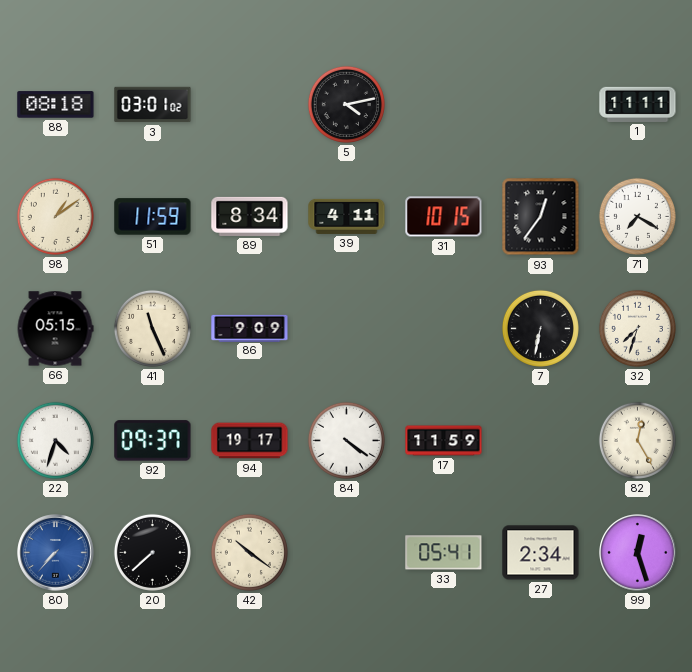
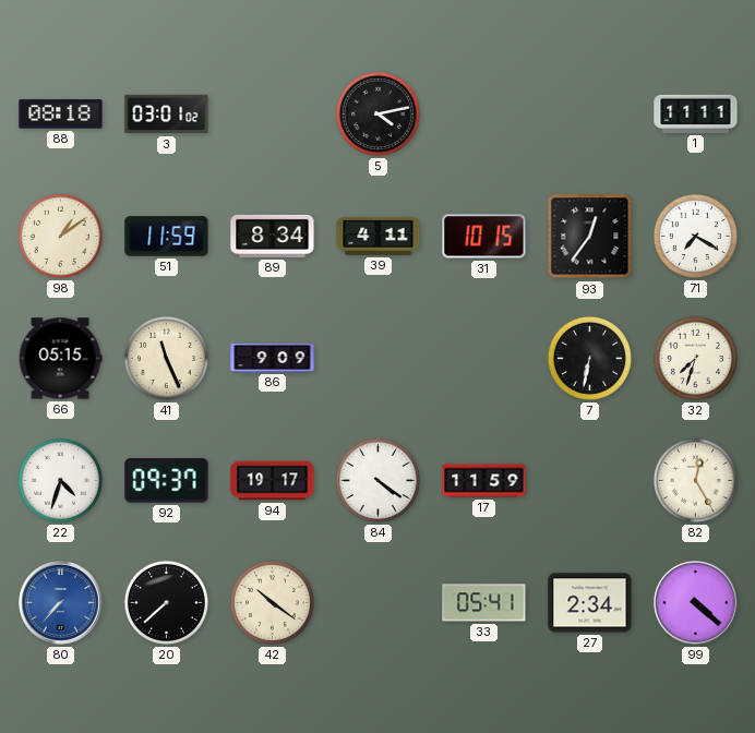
99: 12:27 -> 4:22
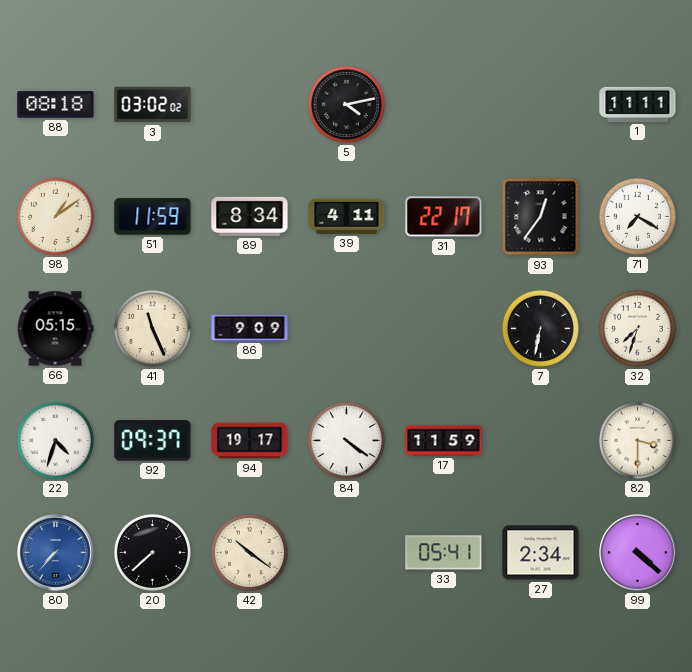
3: 03:01 -> 03:02
31: 10:15 -> 22:17
82: 12:25 -> 3:30
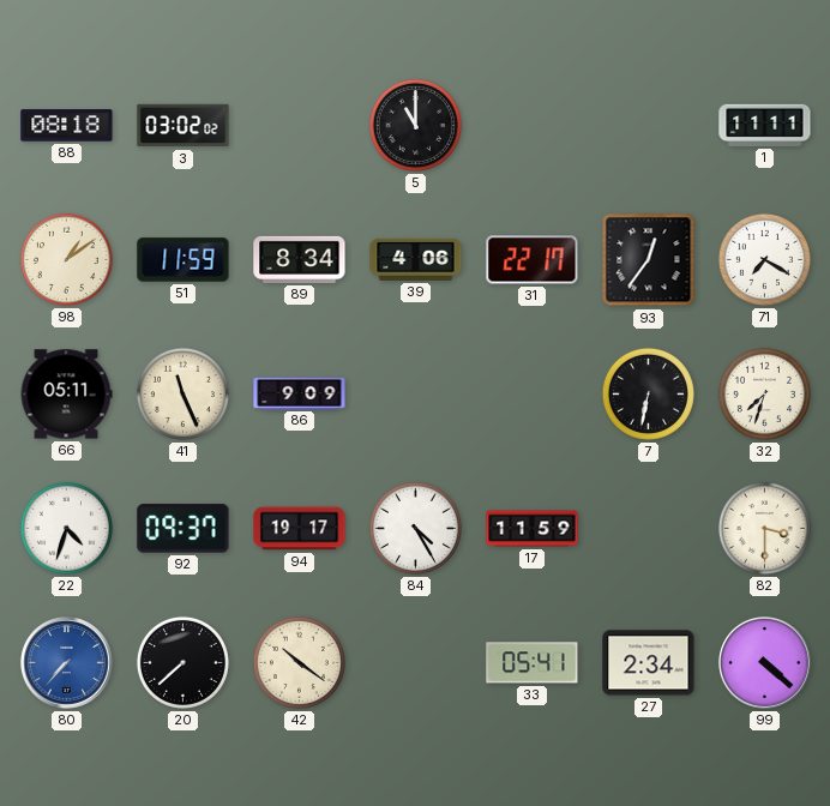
5: 4:13 -> 11:00
39: 4:11 -> 4:06
66: 05:15 -> 05:11
84: 4:21 -> 4:25
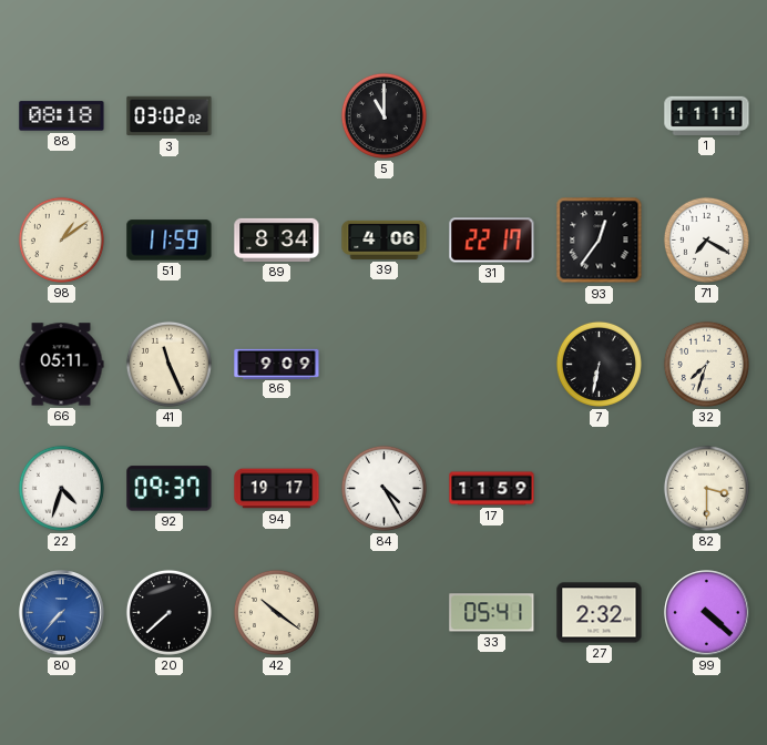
27: 2:34 -> 2:32
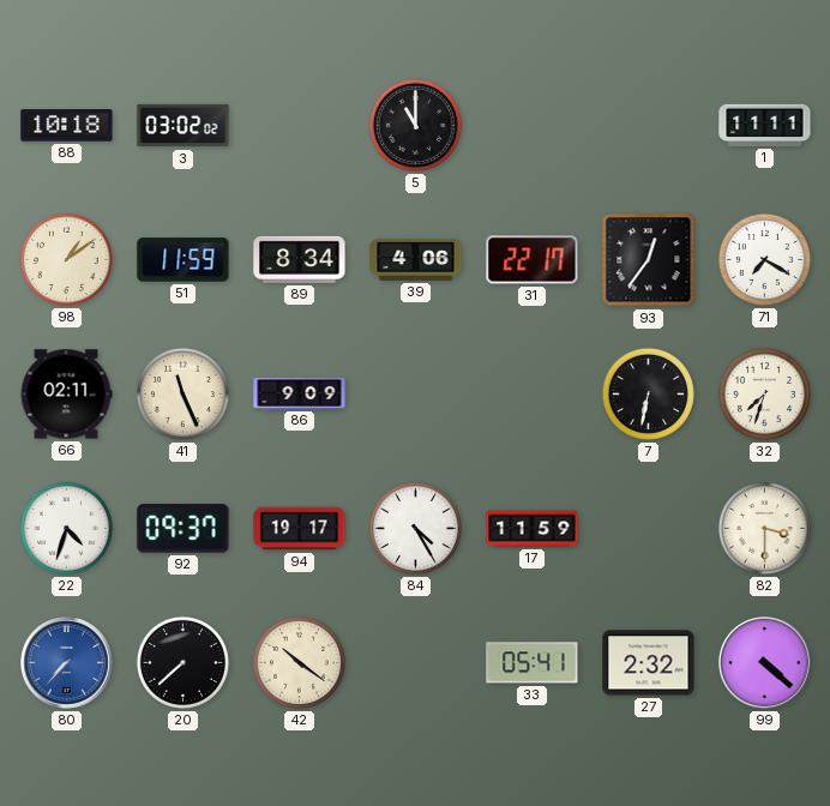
88: 08:18 -> 10:18
66: 05:11 -> 02:11
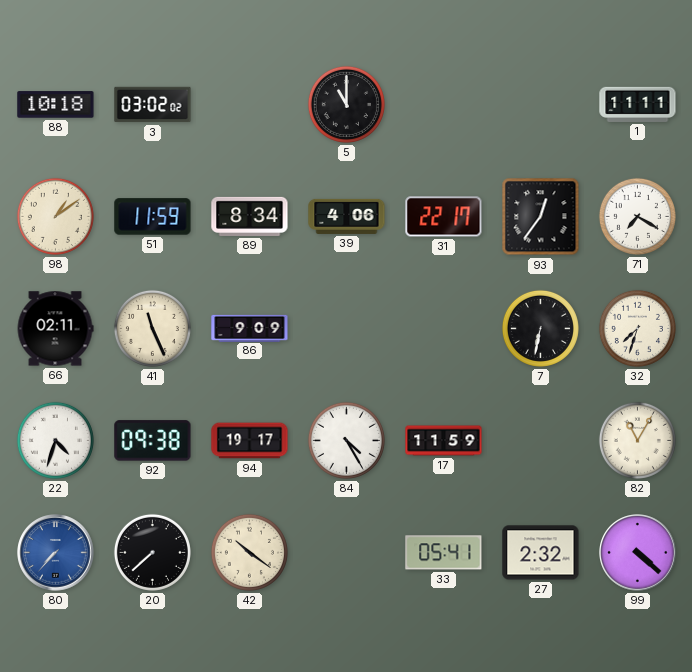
92: 09:37 -> 09:38
82: 3:30 -> 11:05
